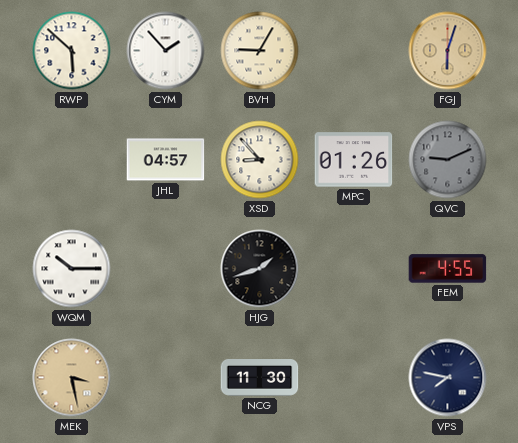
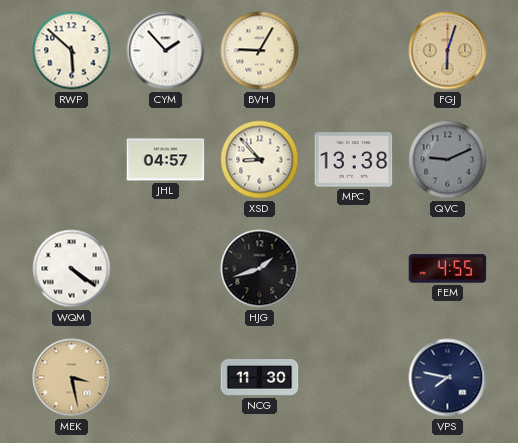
MPC: 01:26 -> 13:38
WQM: 10:15 -> 4:21
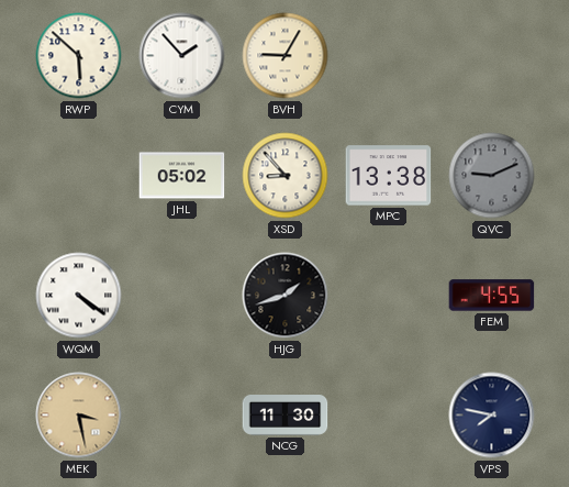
FGJ: 6:03 -> none
JHL: 04:57 -> 05:02
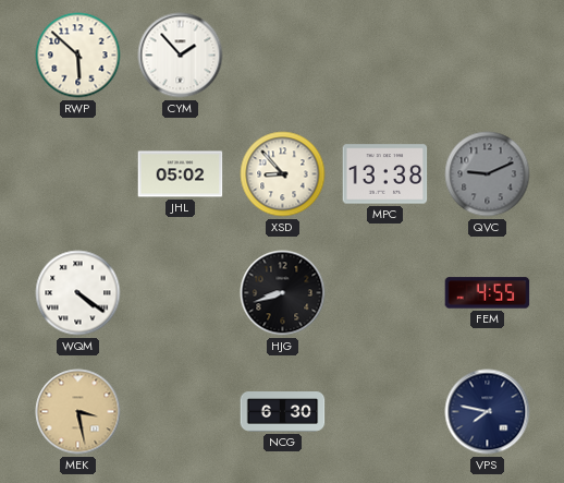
BVH: 9:05 -> none
HJG: 1:42 -> 8:42
NCG: 11:30 -> 6:30
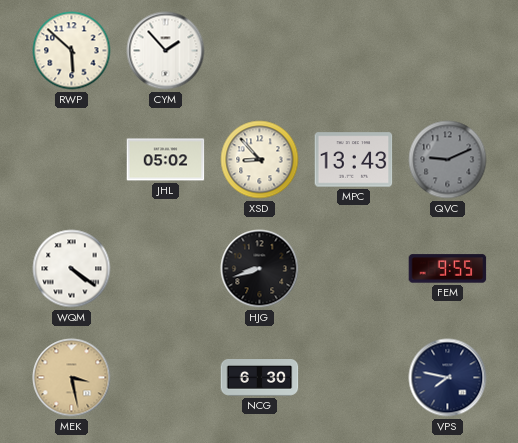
MPC: 13:38 -> 13:43
FEM: 4:55 -> 9:55
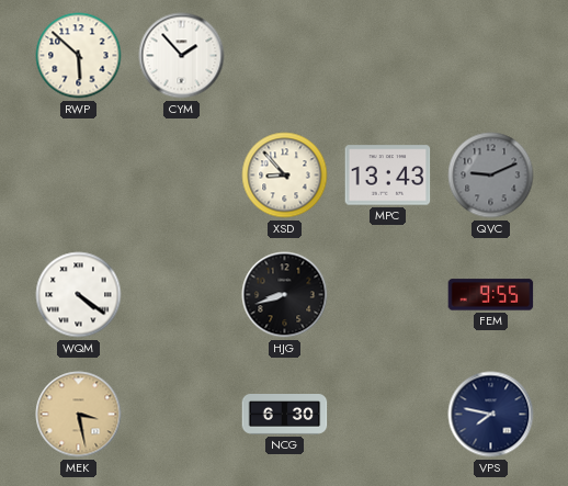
JHL: 05:02 -> none
